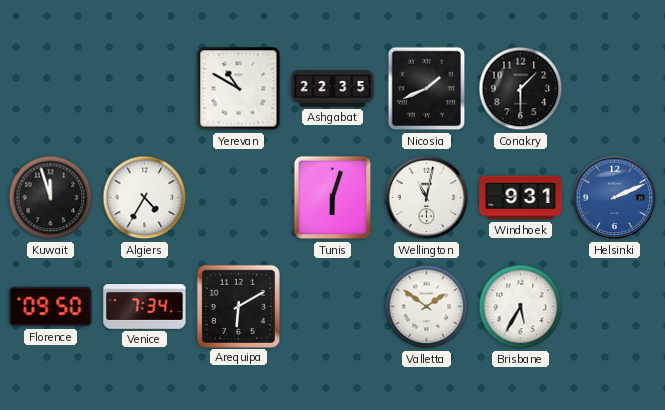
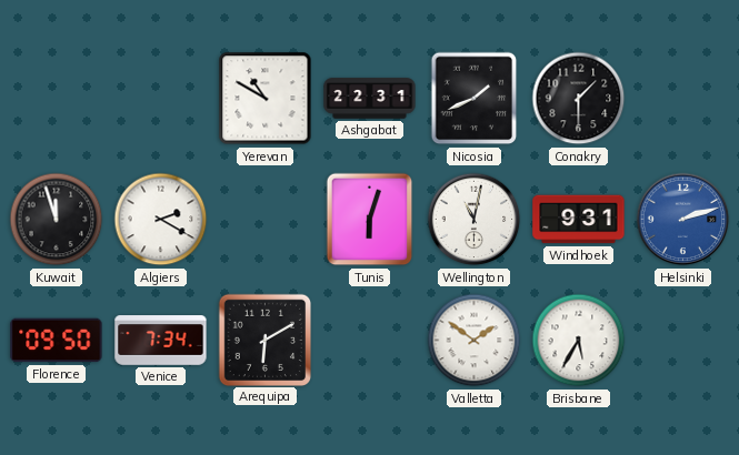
Ashgabat: 22:35 -> 22:31
Algiers: 4:35 -> 2:20
Helsinki: 2:11 -> 2:12
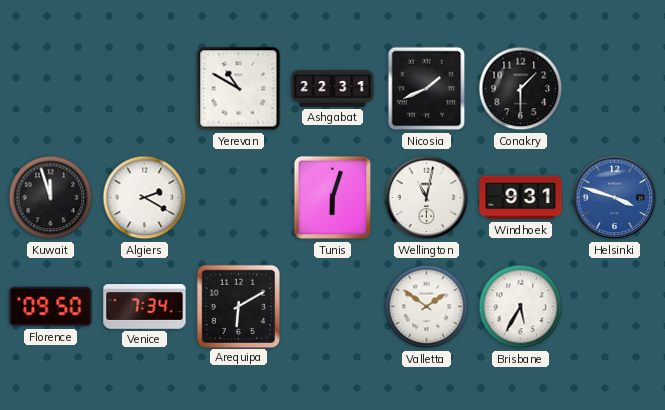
Helsinki: 2:12 -> 3:48
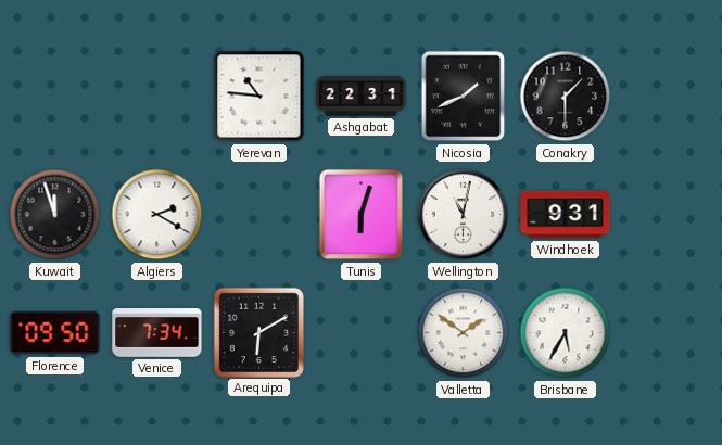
Yerevan: 10:50 -> 10:46
Helsinki: 3:48 -> none
